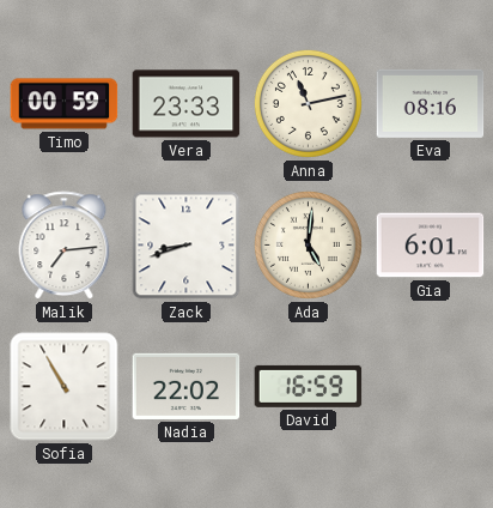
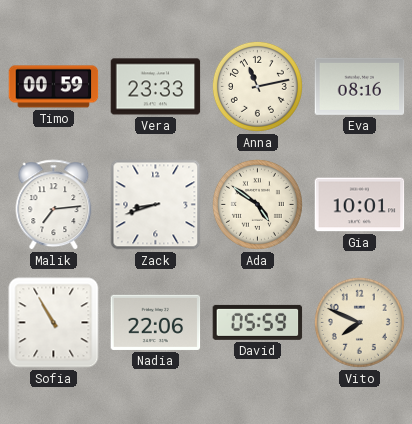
Ada: 5:01 -> 4:51
Gia: 6:01 -> 10:01
Nadia: 22:02 -> 22:06
David: 16:59 -> 05:59
Vito: none -> 7:49
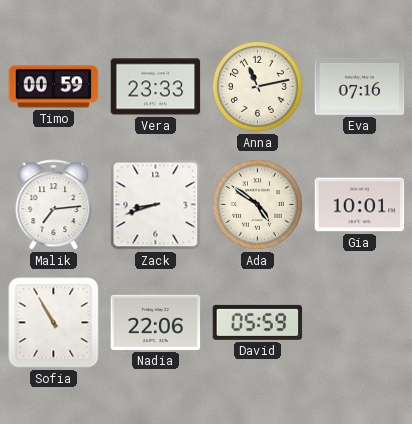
Eva: 08:16 -> 07:16
Vito: 7:49 -> none
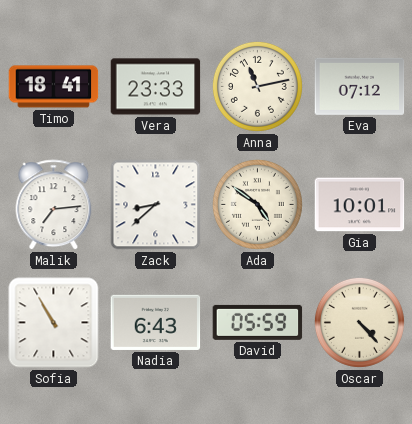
Timo: 00:59 -> 18:41
Eva: 07:16 -> 07:12
Zack: 8:42 -> 8:38
Nadia: 22:06 -> 6:43
Oscar: none -> 4:23
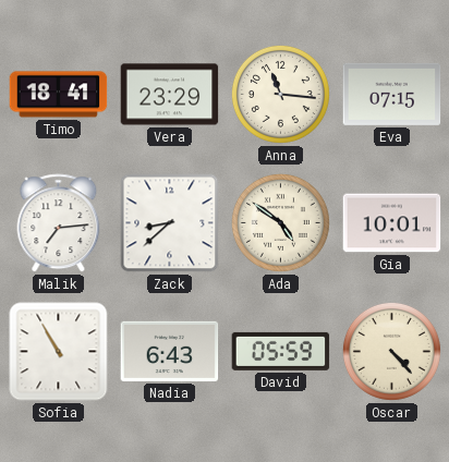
Vera: 23:33 -> 23:29
Anna: 11:13 -> 11:16
Eva: 07:12 -> 07:15
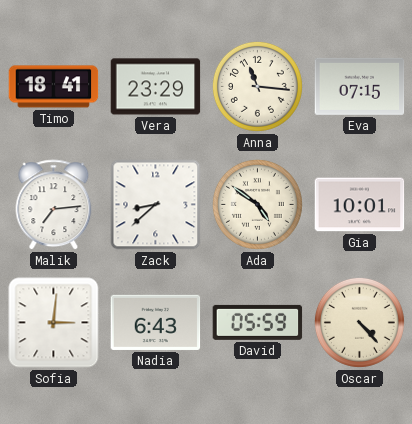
Sofia: 10:55 -> 3:01
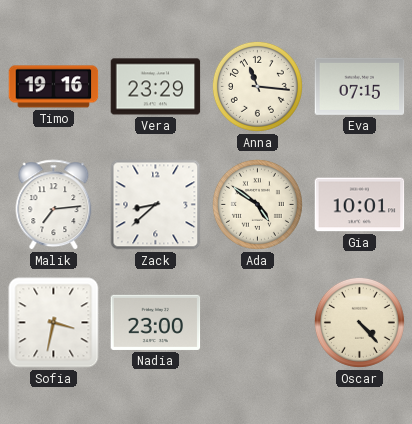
Timo: 18:41 -> 19:16
Sofia: 3:01 -> 3:32
Nadia: 6:43 -> 23:00
David: 05:59 -> none
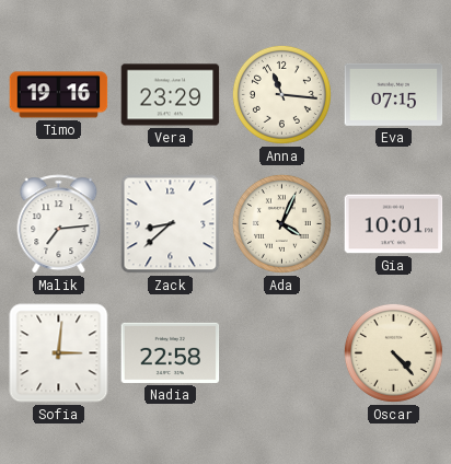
Ada: 4:51 -> 4:04
Sofia: 3:32 -> 3:01
Nadia: 23:00 -> 22:58
